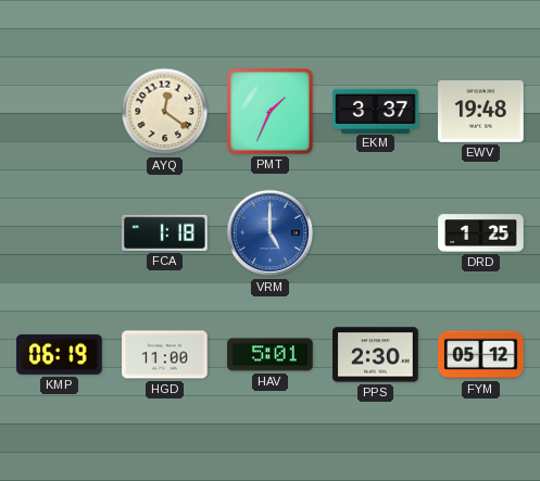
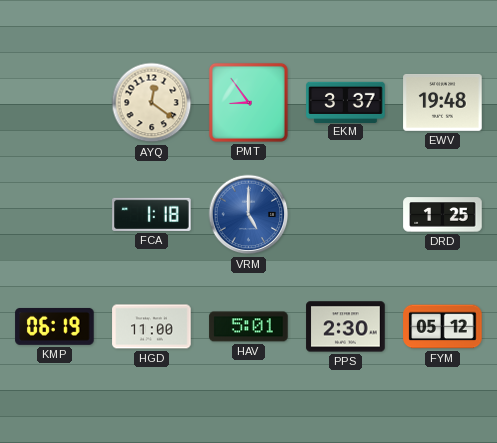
PMT: 1:34 -> 8:54
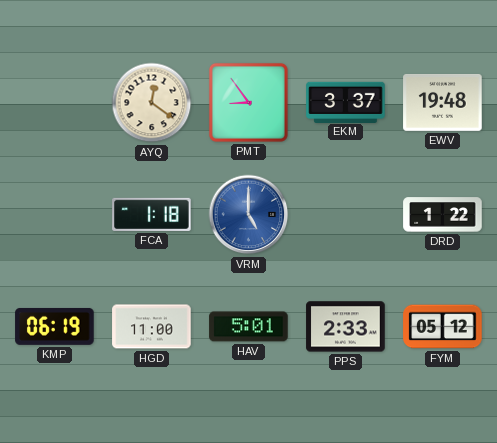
DRD: 1:25 -> 1:22
PPS: 2:30 -> 2:33
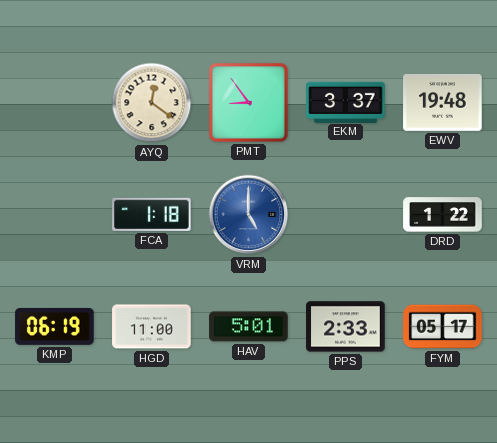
FYM: 05:12 -> 05:17
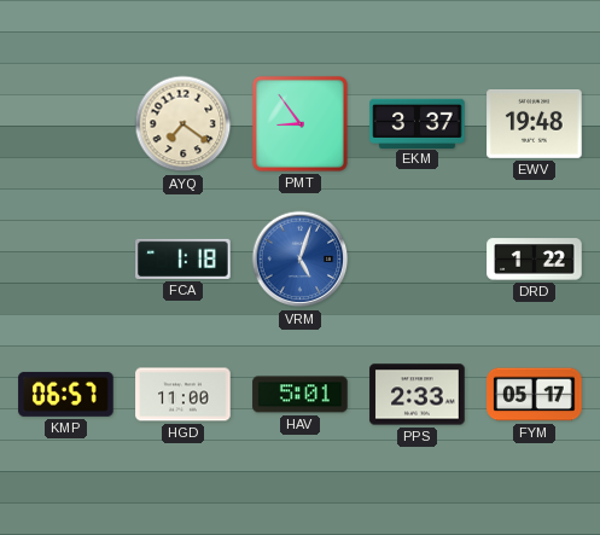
AYQ: 12:21 -> 7:21
VRM: 5:00 -> 5:03
KMP: 06:19 -> 06:57
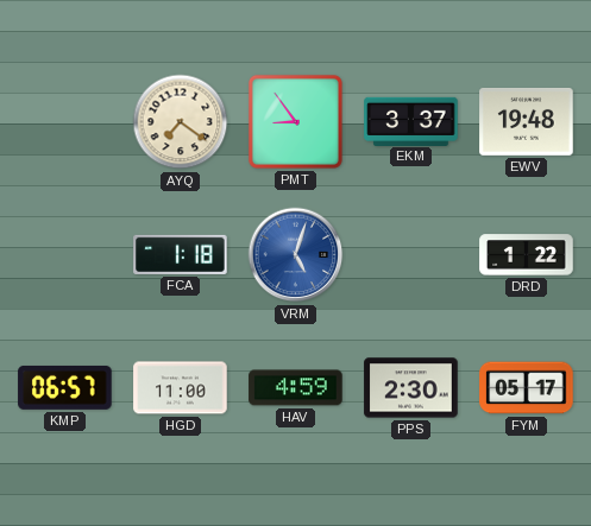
HAV: 5:01 -> 4:59
PPS: 2:33 -> 2:30
